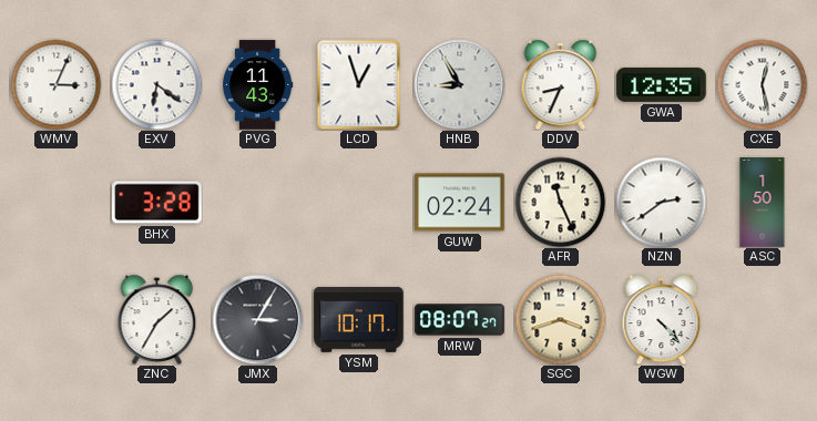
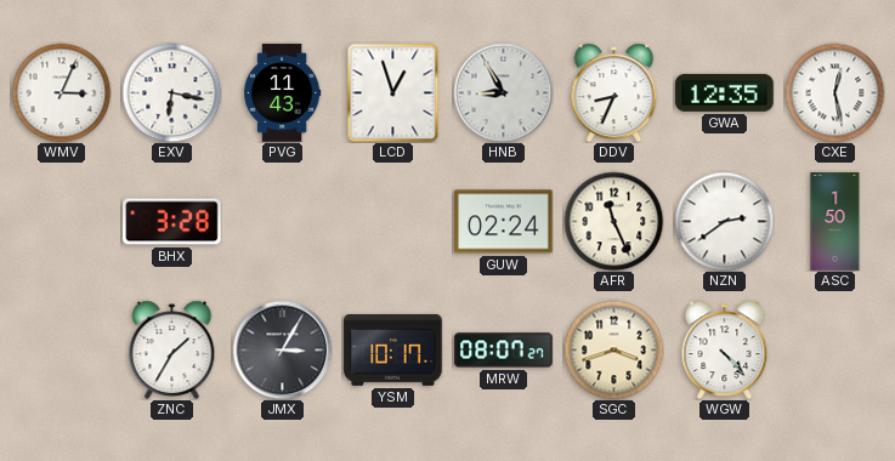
EXV: 6:21 -> 6:17
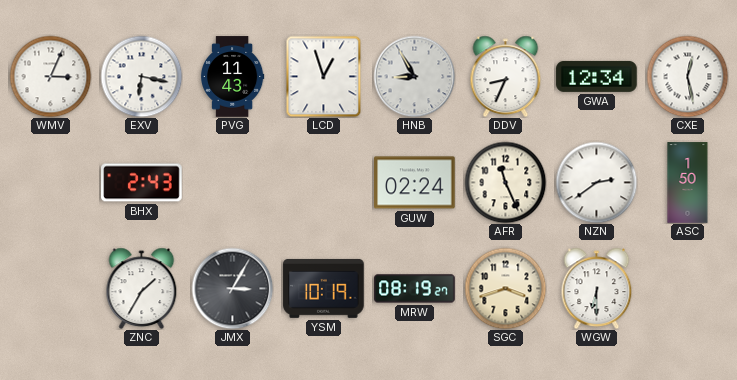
GWA: 12:35 -> 12:34
BHX: 3:28 -> 2:43
YSM: 10:17 -> 10:19
MRW: 08:07 -> 08:19
WGW: 4:23 -> 6:30
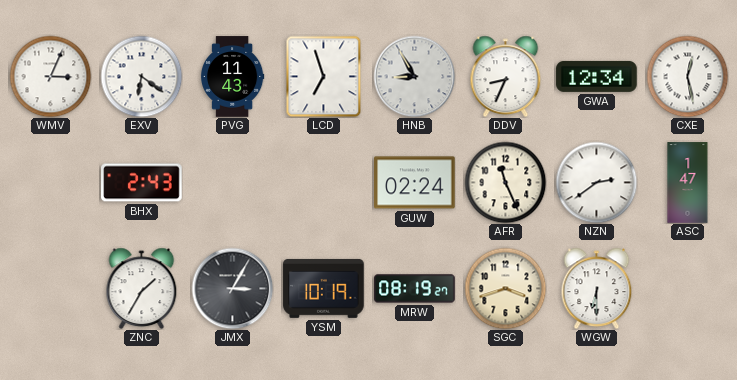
EXV: 6:17 -> 6:21
LCD: 12:57 -> 6:57
ASC: 1:50 -> 1:47
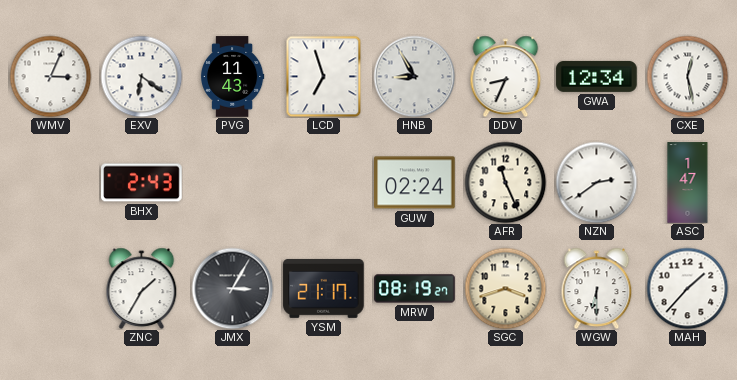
YSM: 10:19 -> 21:17
MAH: none -> 1:37
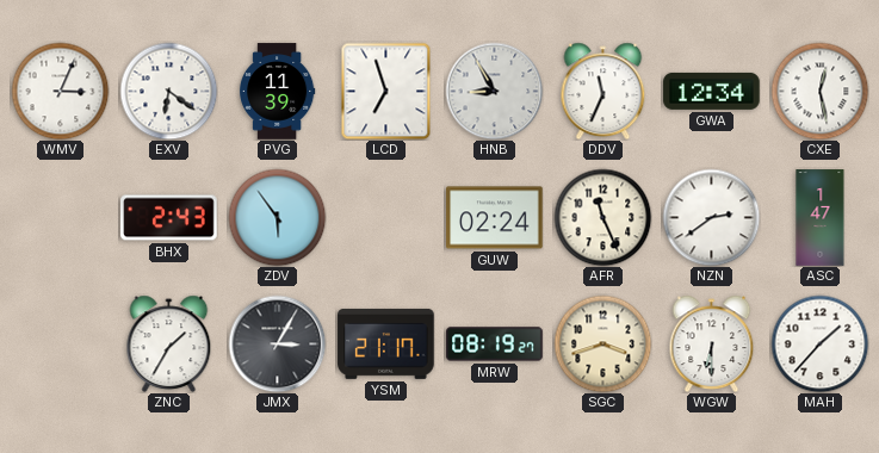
PVG: 11:43 -> 11:39
DDV: 8:34 -> 11:34
ZDV: none -> 5:54
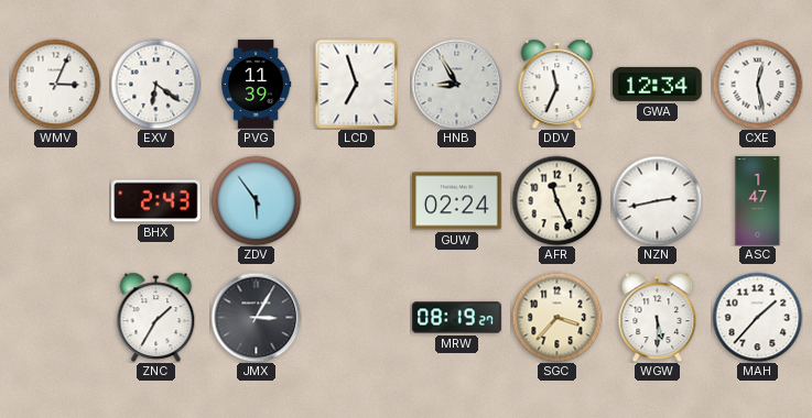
NZN: 2:39 -> 2:43
YSM: 21:17 -> none
SGC: 3:42 -> 3:37
WGW: 6:30 -> 5:30
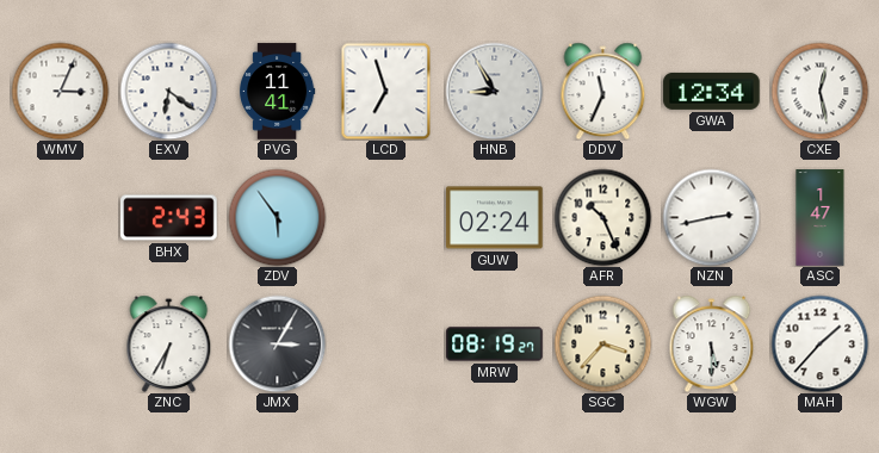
PVG: 11:39 -> 11:41
AFR: 11:26 -> 10:26
ZNC: 1:35 -> 6:35
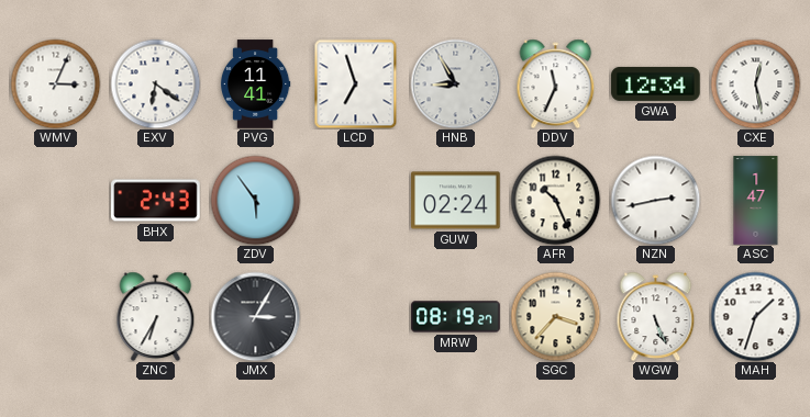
WGW: 5:30 -> 5:26
MAH: 1:37 -> 1:33
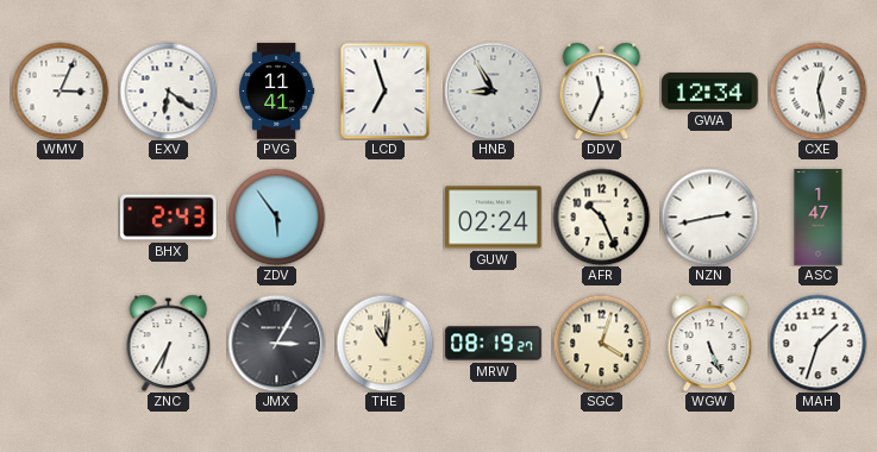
THE: none -> 11:01
SGC: 3:37 -> 4:03
